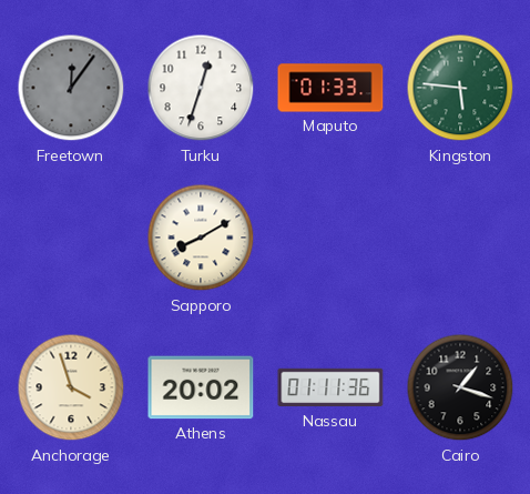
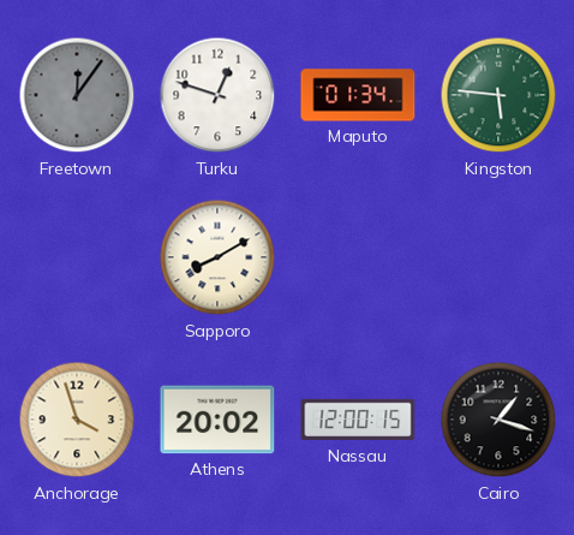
Turku: 12:33 -> 12:48
Maputo: 01:33 -> 01:34
Nassau: 01:11 -> 12:00
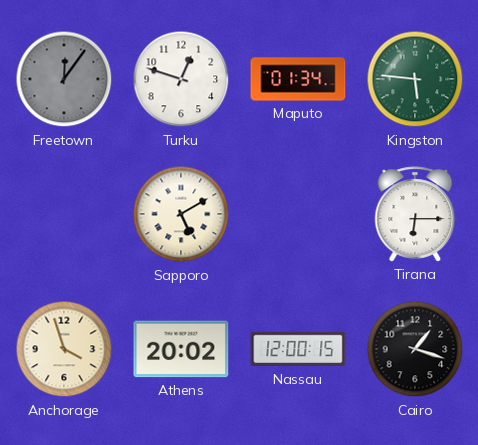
Sapporo: 8:10 -> 5:10
Tirana: none -> 6:15
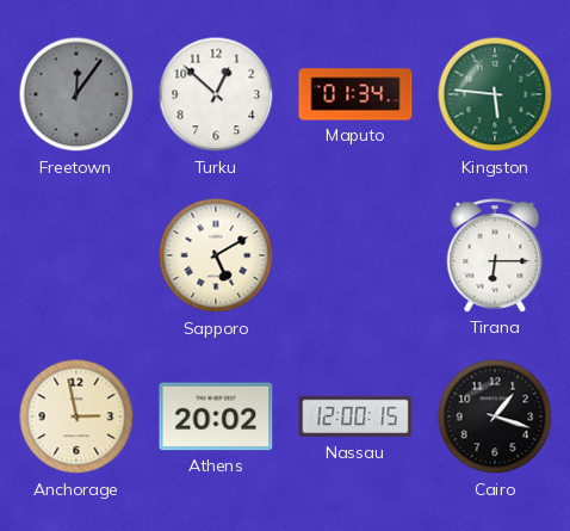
Turku: 12:48 -> 12:52
Anchorage: 3:57 -> 2:58
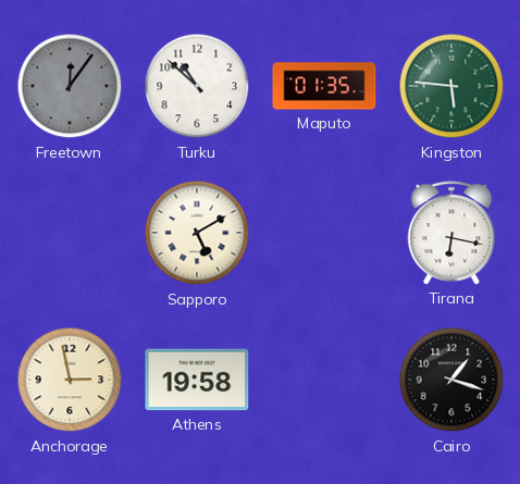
Turku: 12:52 -> 10:52
Maputo: 01:34 -> 01:35
Tirana: 6:15 -> 6:17
Athens: 20:02 -> 19:58
Nassau: 12:00 -> none
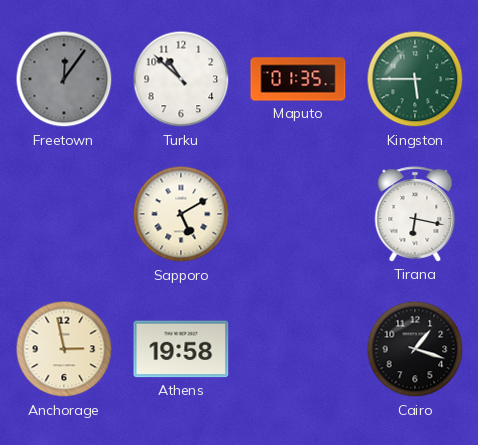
Kingston: 5:46 -> 5:45
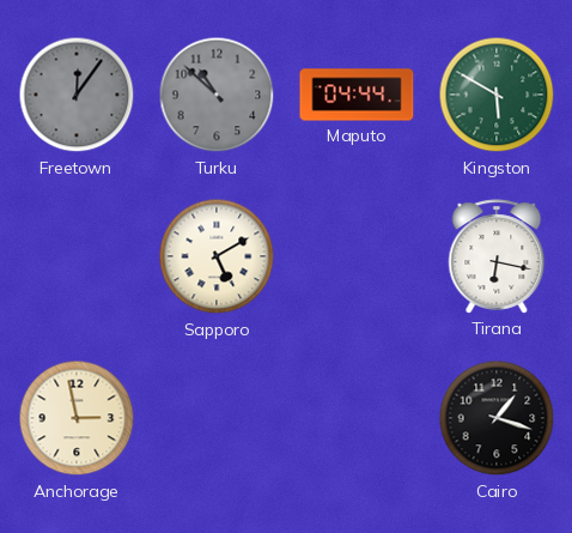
Turku dial: white -> grey
Maputo: 01:35 -> 04:44
Kingston: 5:45 -> 5:50
Athens: 19:58 -> none
